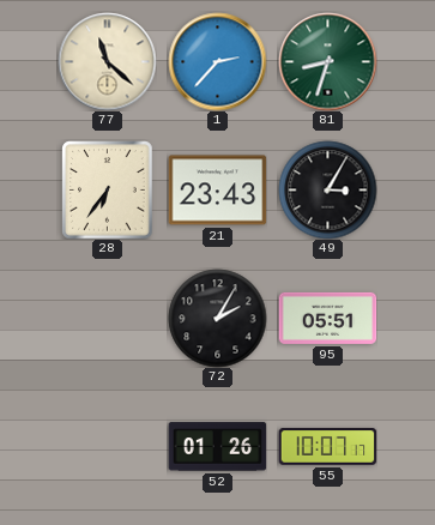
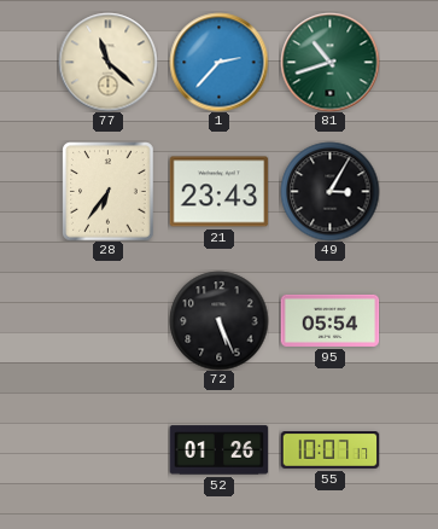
81: 8:33 -> 10:42
72: 2:05 -> 5:26
95: 05:51 -> 05:54
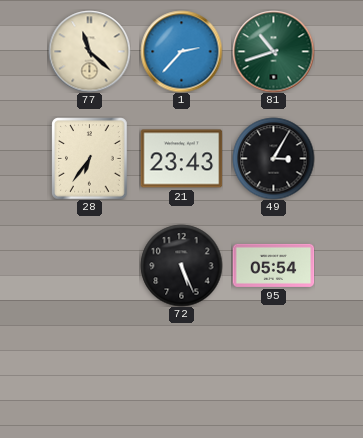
52: 01:26 -> none
55: 10:07 -> none
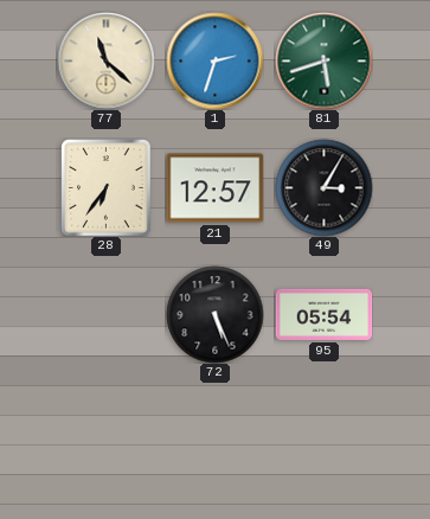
1: 2:37 -> 2:33
81: 10:42 -> 5:42
21: 23:43 -> 12:57
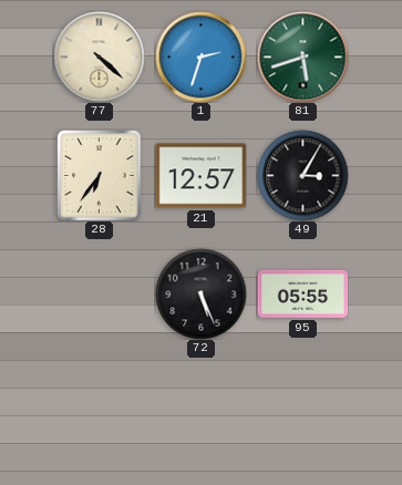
77: 11:22 -> 4:22
95: 05:54 -> 05:55
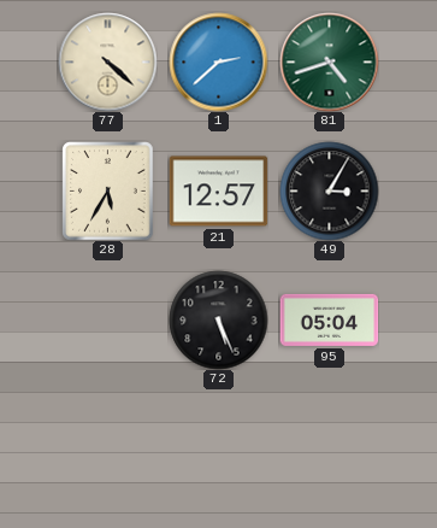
1: 2:33 -> 2:38
81: 5:42 -> 4:42
28: 6:36 -> 5:35
95: 05:55 -> 05:04
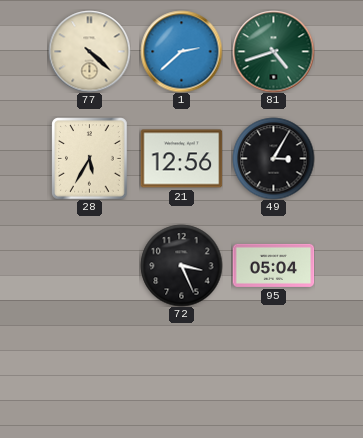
21: 12:57 -> 12:56
72: 5:26 -> 3:26
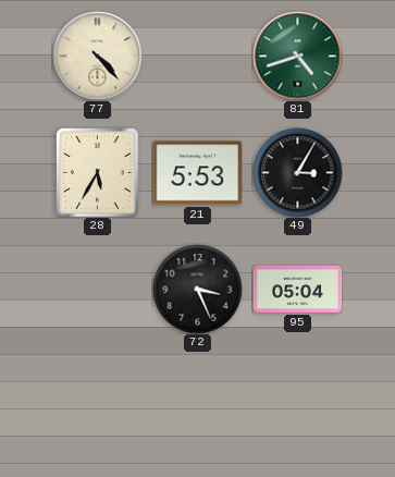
77: 4:22 -> 4:23
1: 2:38 -> none
21: 12:56 -> 5:53
